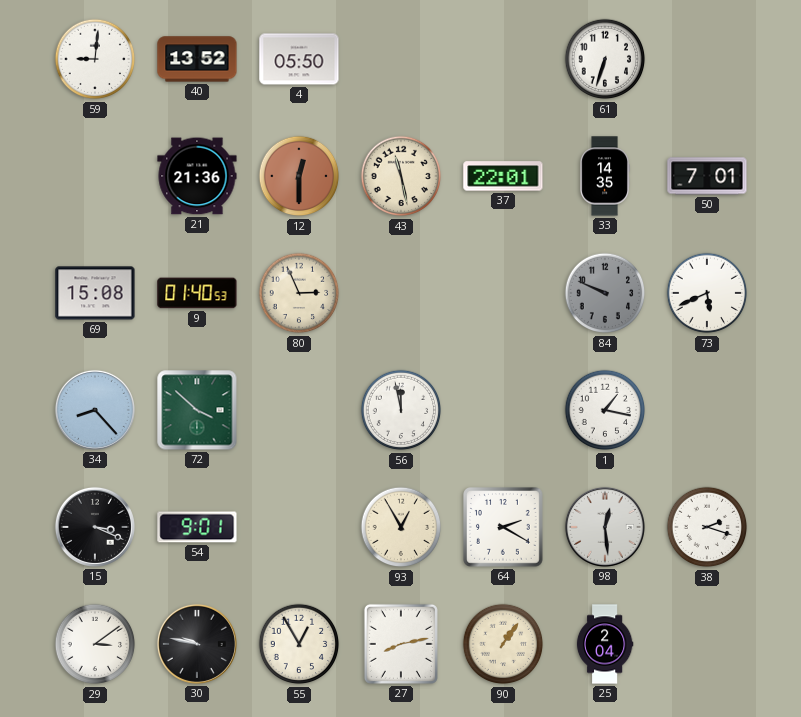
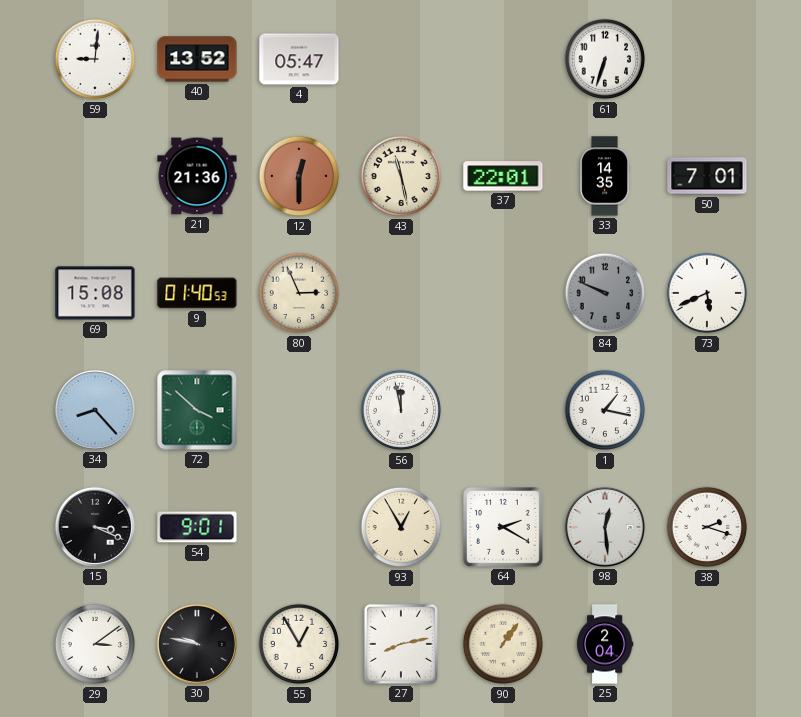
4: 05:50 -> 05:47
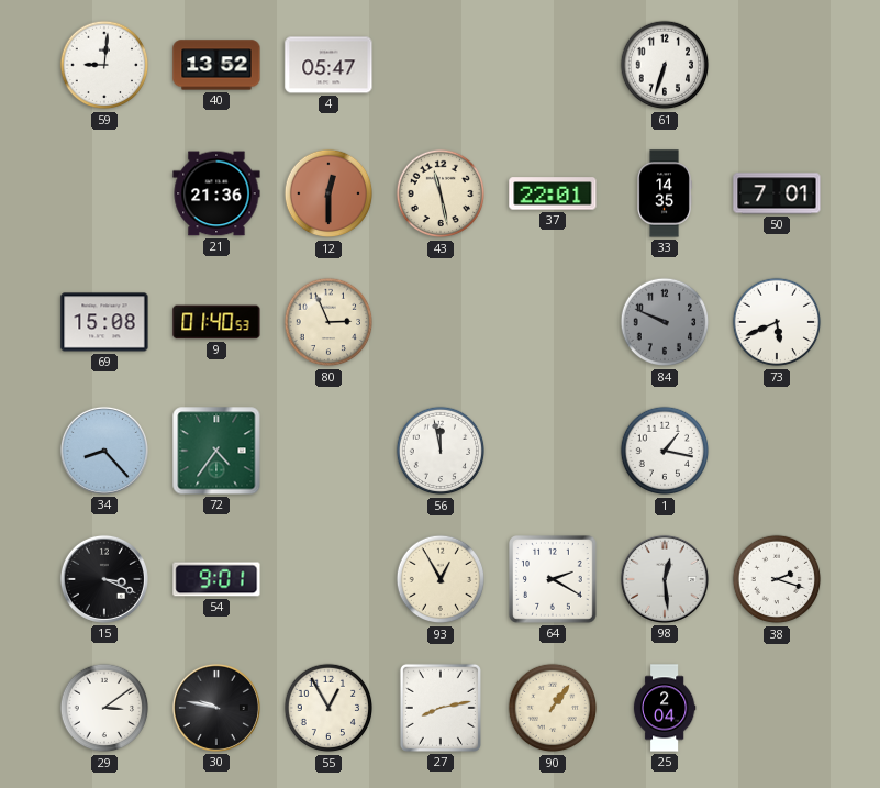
72: 3:52 -> 4:36
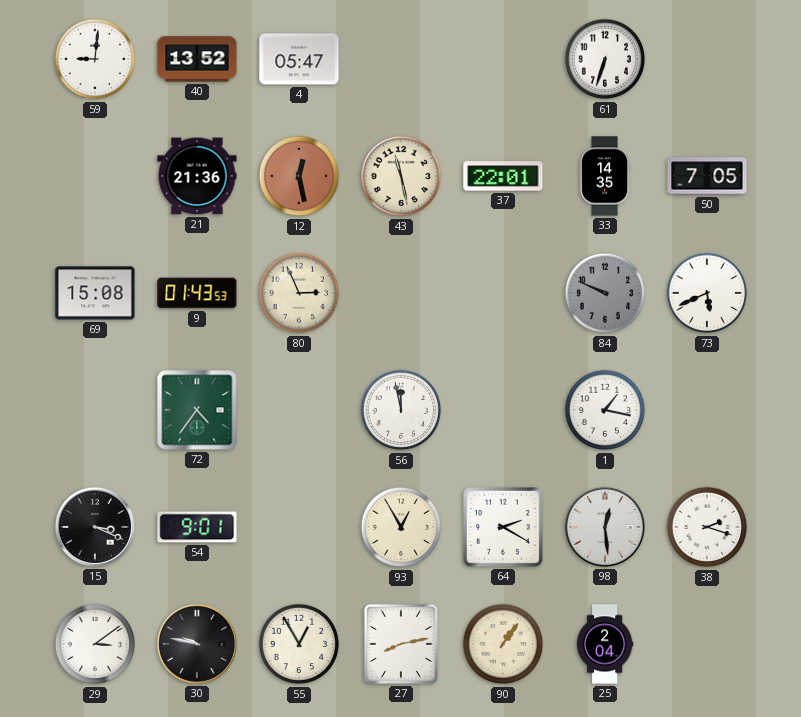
12: 12:30 -> 12:28
50: 7:01 -> 7:05
9: 01:40 -> 01:43
34: 8:23 -> none
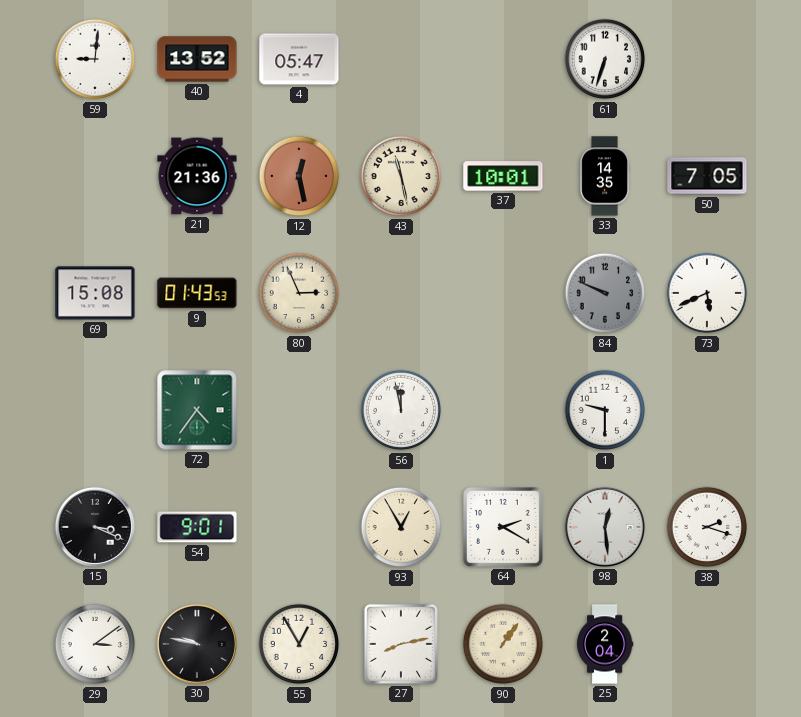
37: 22:01 -> 10:01
1: 1:17 -> 9:30
